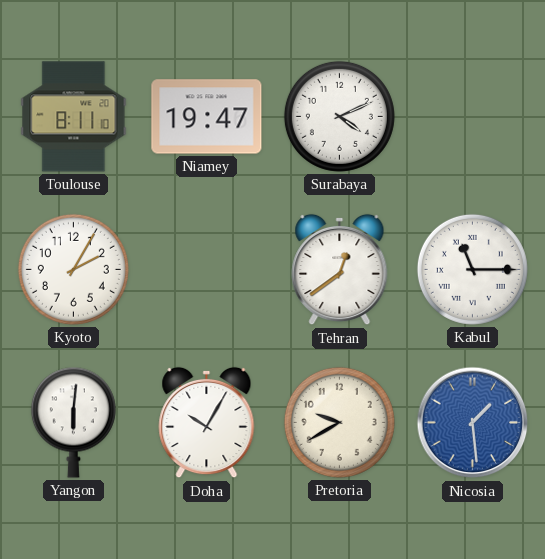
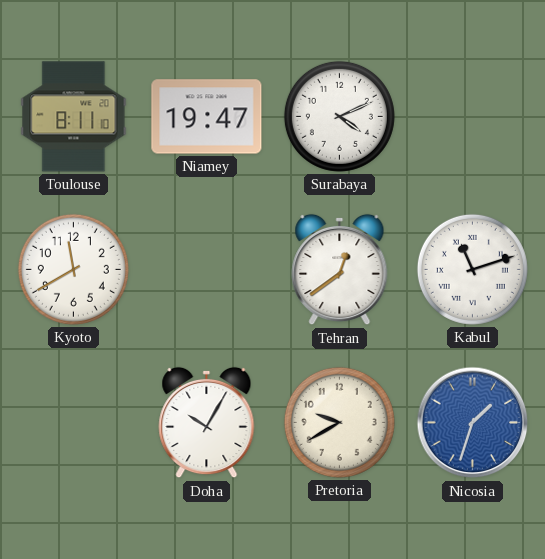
Kyoto: 2:05 -> 11:40
Kabul: 11:15 -> 11:12
Yangon: 6:01 -> none
Nicosia: 1:29 -> 1:33
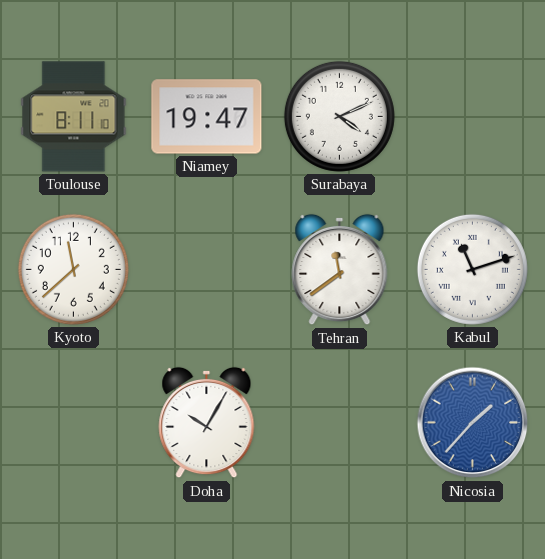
Kyoto: 11:40 -> 11:38
Tehran: 12:39 -> 11:39
Pretoria: 9:40 -> none
Nicosia: 1:33 -> 1:37
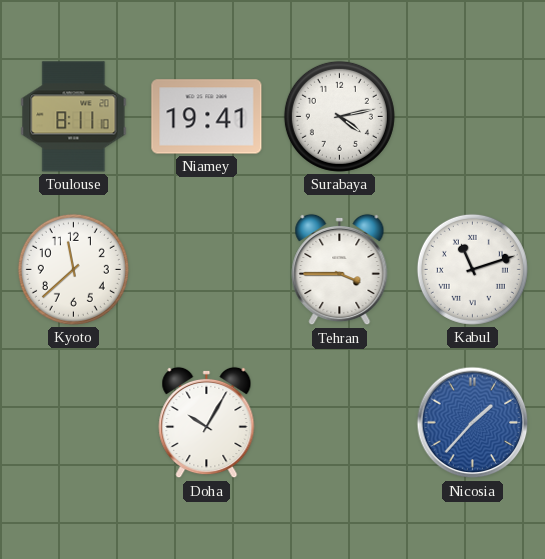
Niamey: 19:47 -> 19:41
Surabaya: 4:11 -> 4:13
Tehran: 11:39 -> 3:45
